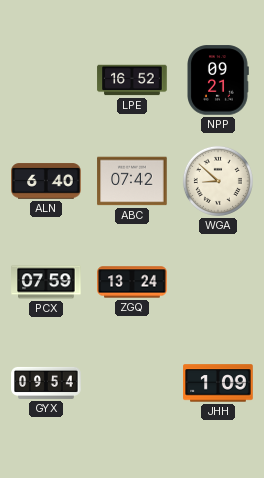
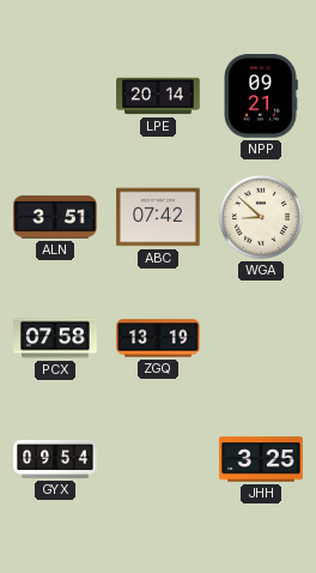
LPE: 16:52 -> 20:14
ALN: 6:40 -> 3:51
PCX: 07:59 -> 07:58
ZGQ: 13:24 -> 13:19
JHH: 1:09 -> 3:25
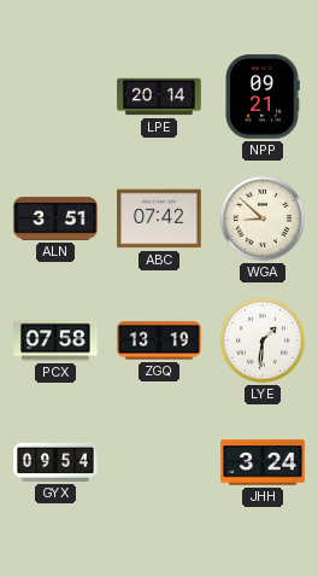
LYE: none -> 1:31
JHH: 3:25 -> 3:24
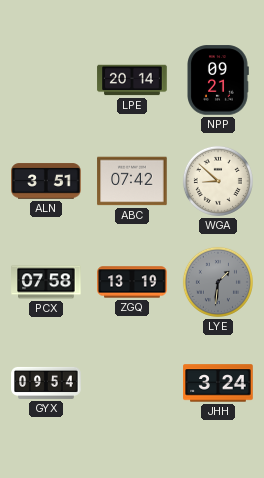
LYE dial: white -> grey
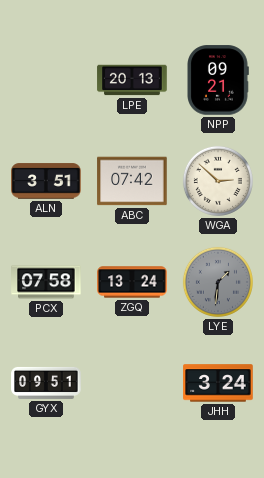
LPE: 20:14 -> 20:13
WGA: 8:52 -> 2:52
ZGQ: 13:19 -> 13:24
GYX: 09:54 -> 09:51
